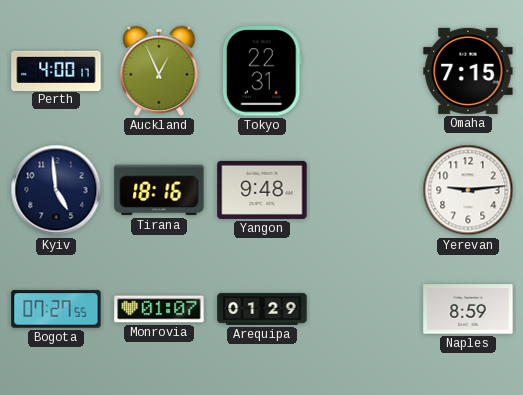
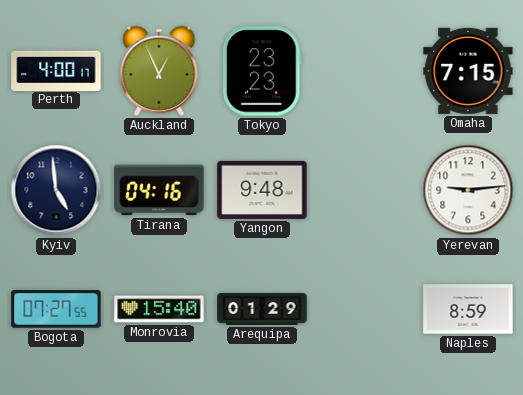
Tokyo: 22:31 -> 23:23
Tirana: 18:16 -> 04:16
Monrovia: 01:07 -> 15:40
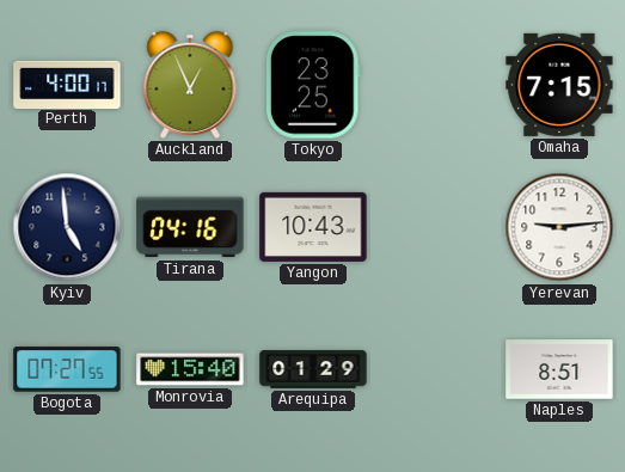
Tokyo: 23:23 -> 23:25
Yangon: 9:48 -> 10:43
Naples: 8:59 -> 8:51
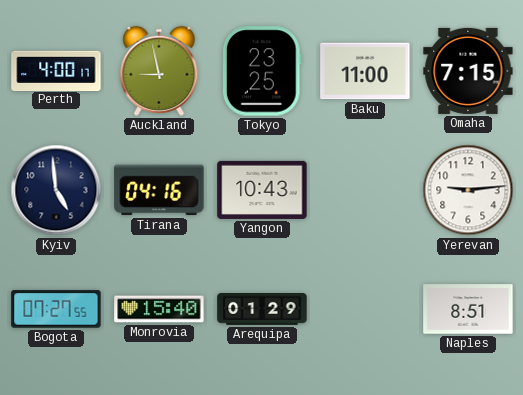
Auckland: 12:56 -> 8:58
Baku: none -> 11:00
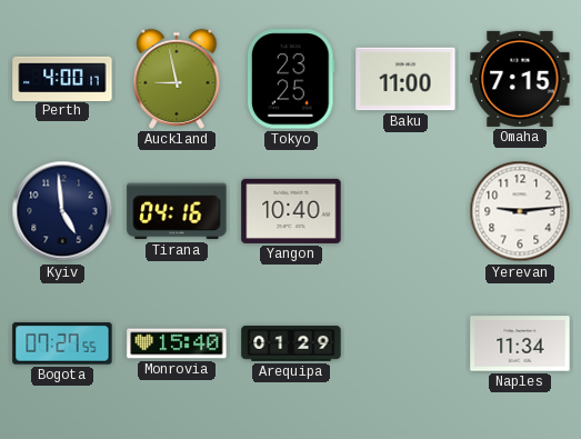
Yangon: 10:43 -> 10:40
Naples: 8:51 -> 11:34
